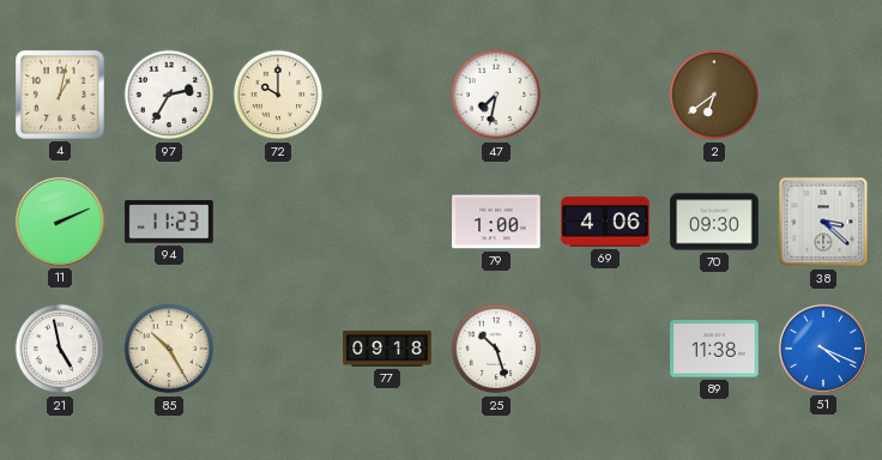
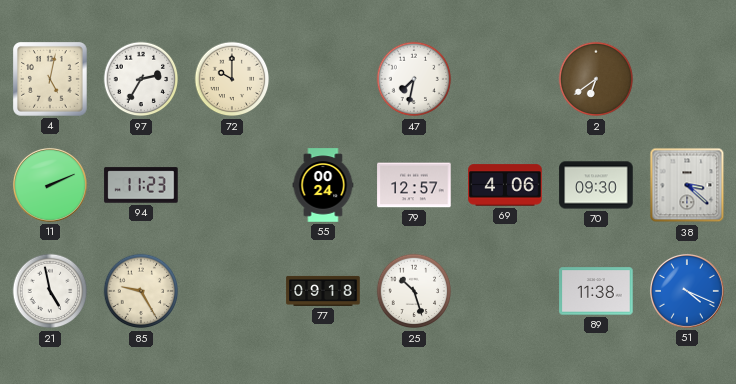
4: 1:02 -> 5:02
55: none -> 00:24
79: 1:00 -> 12:57
85: 10:25 -> 9:25
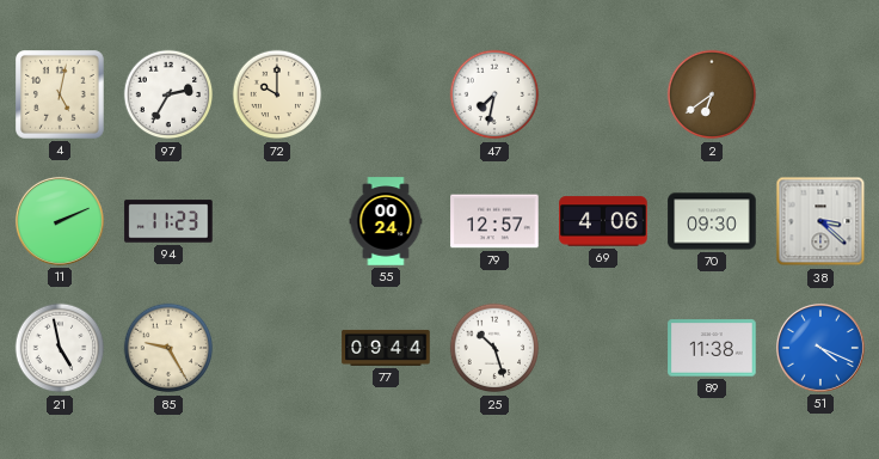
77: 09:18 -> 09:44
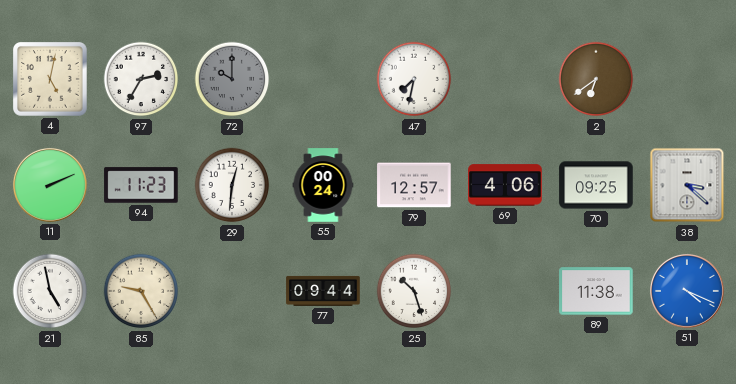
72 dial: cream -> grey
29: none -> 12:31
70: 09:30 -> 09:25
